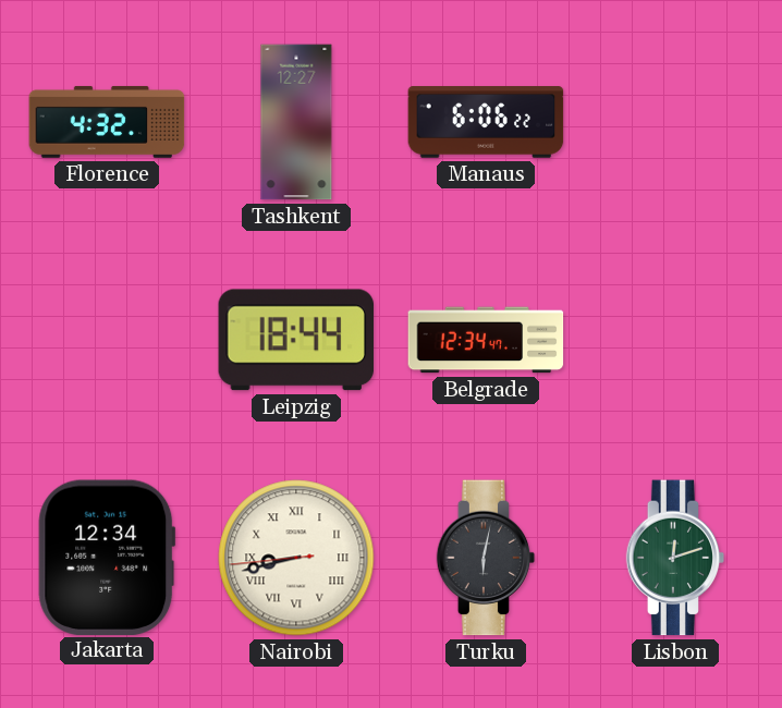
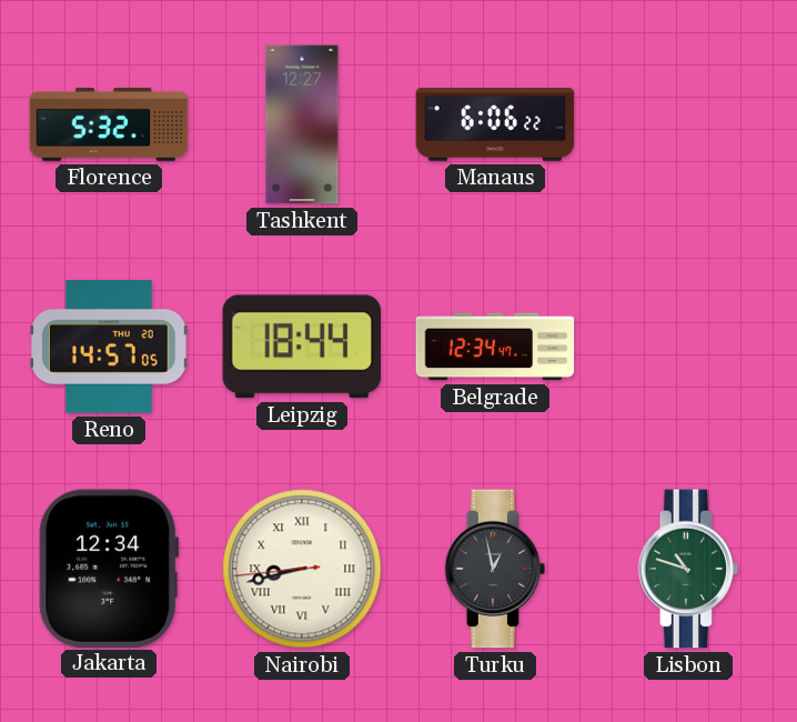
Florence: 4:32 -> 5:32
Reno: none -> 14:57
Turku: 6:02 -> 12:58
Lisbon: 12:12 -> 10:48
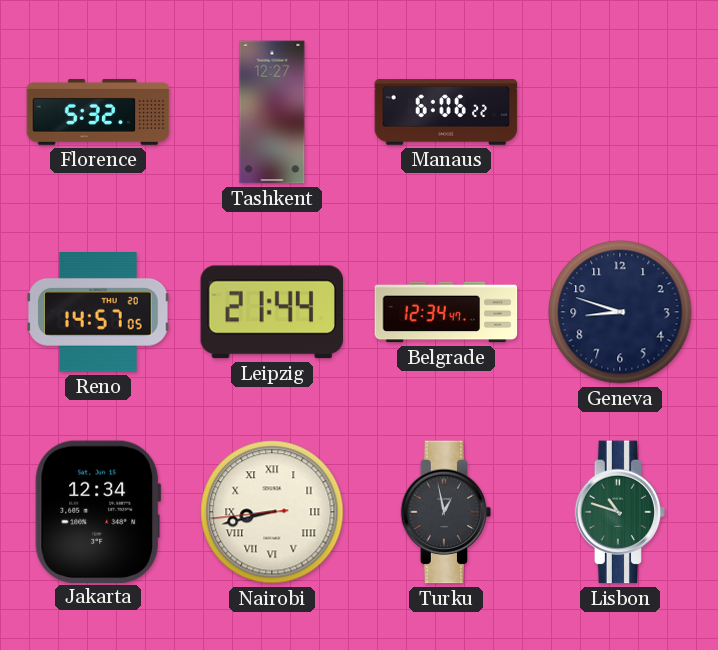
Leipzig: 18:44 -> 21:44
Geneva: none -> 8:48
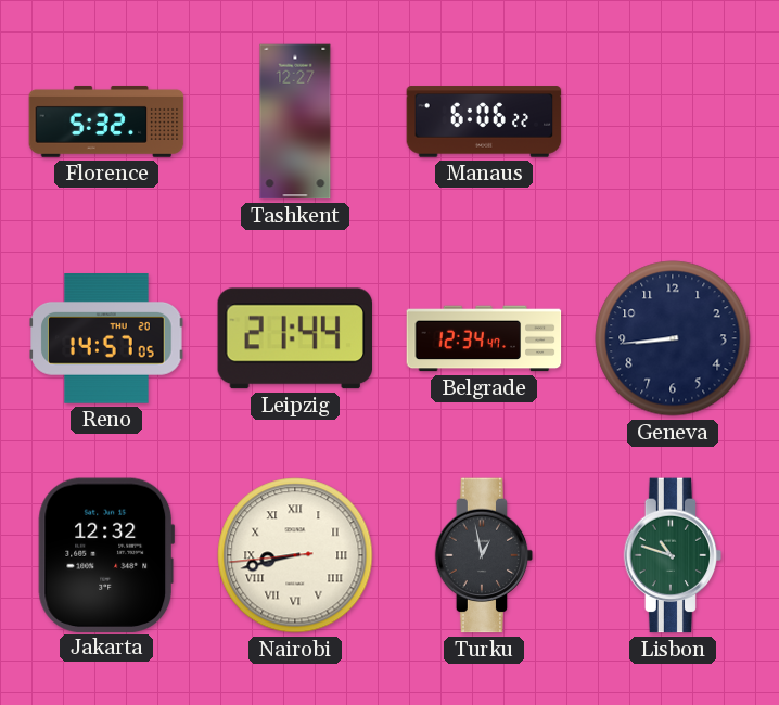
Geneva: 8:48 -> 8:44
Jakarta: 12:34 -> 12:32
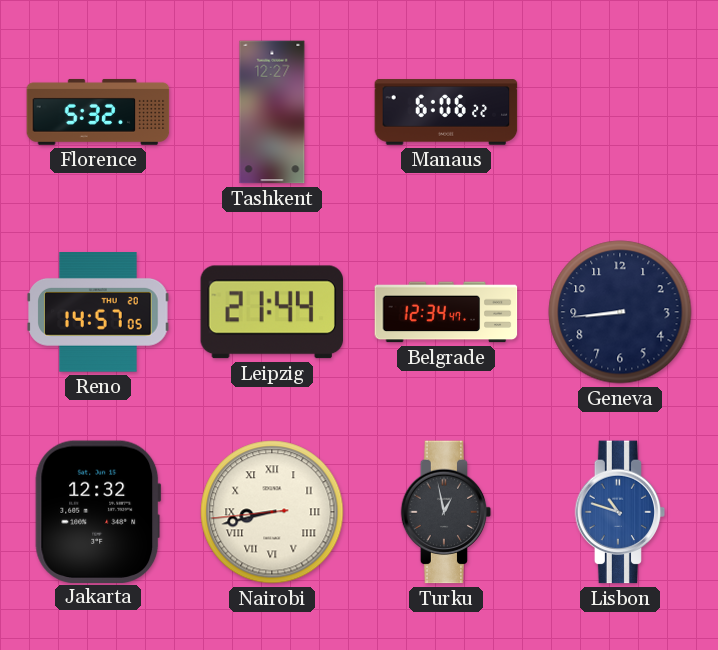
Lisbon dial: green -> blue
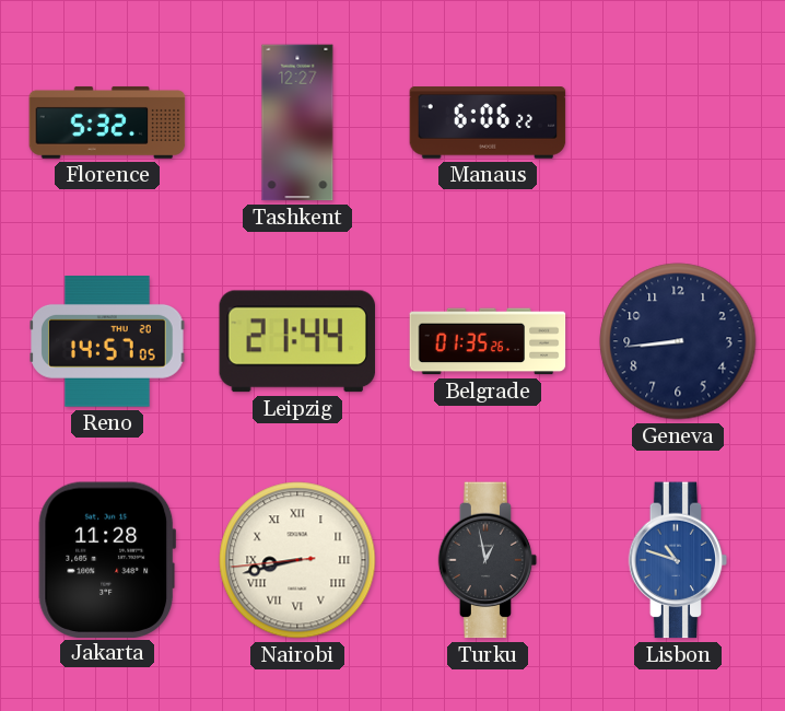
Belgrade: 12:34 -> 01:35
Jakarta: 12:32 -> 11:28
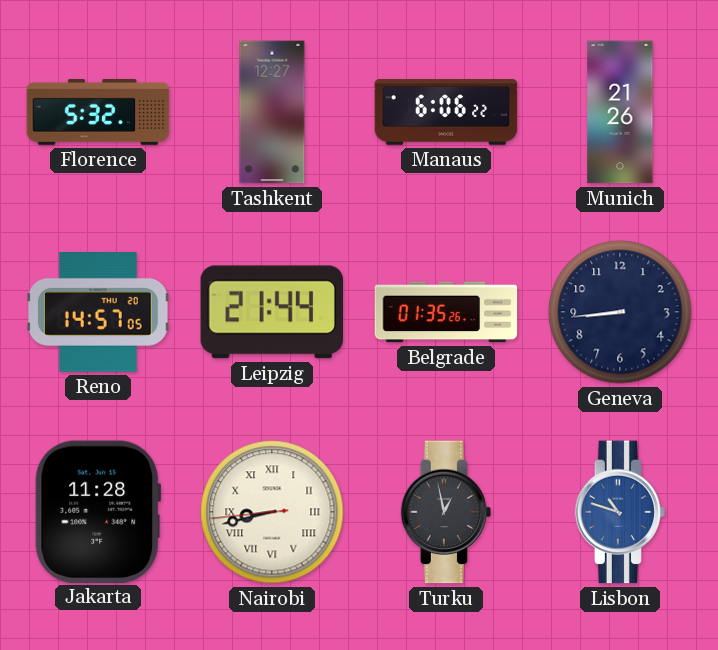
Munich: none -> 21:26
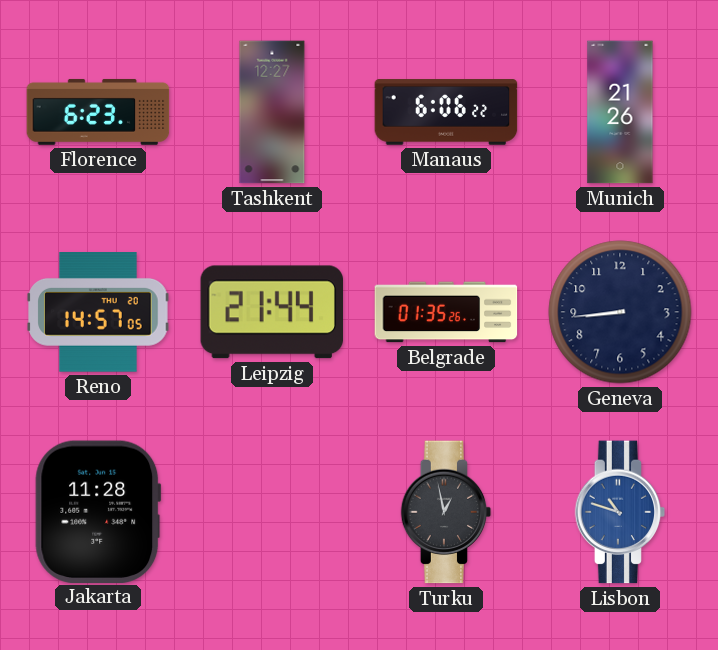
Florence: 5:32 -> 6:23
Nairobi: 8:42 -> none
